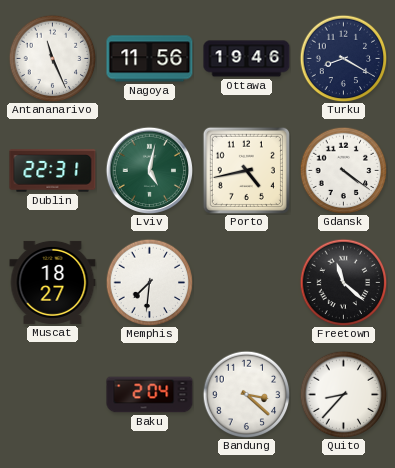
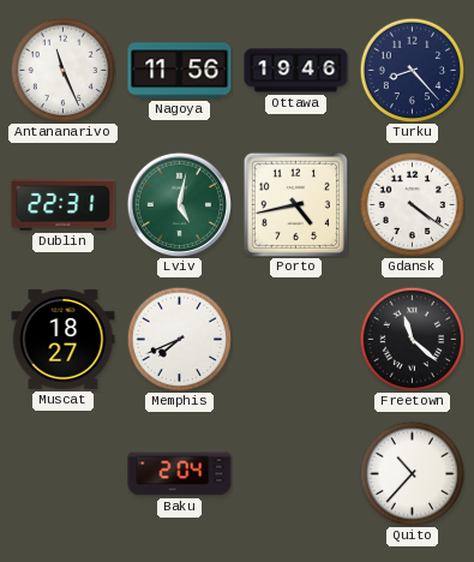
Turku: 8:20 -> 8:23
Memphis: 7:31 -> 7:41
Bandung: 3:22 -> none
Quito: 8:37 -> 10:37
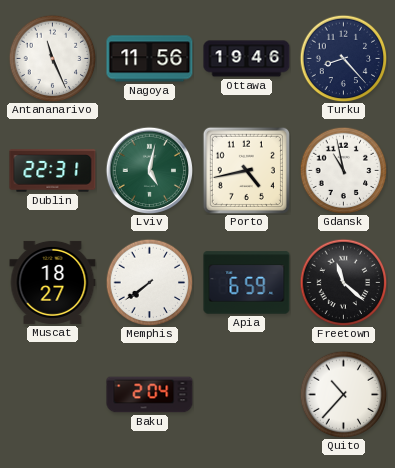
Gdansk: 4:21 -> 10:58
Memphis: 7:41 -> 7:39
Apia: none -> 6:59
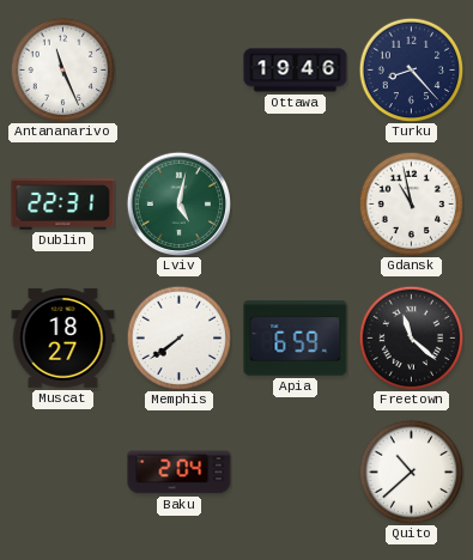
Nagoya: 11:56 -> none
Porto: 4:43 -> none
Quito: 10:37 -> 10:38
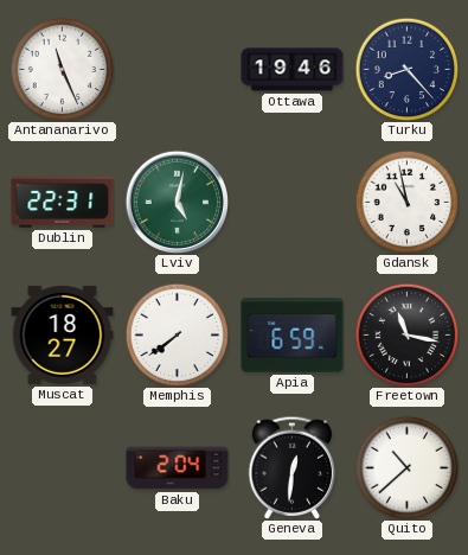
Freetown: 11:22 -> 11:17
Geneva: none -> 12:31
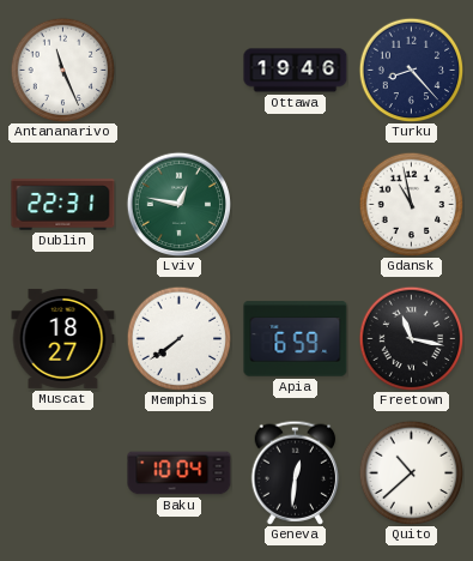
Lviv: 5:02 -> 12:47
Baku: 2:04 -> 10:04
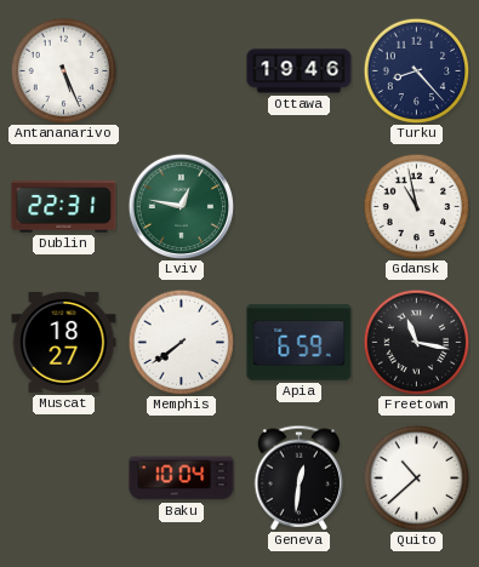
Antananarivo: 11:26 -> 5:26
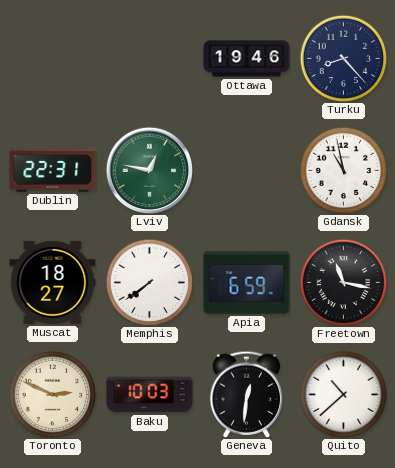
Antananarivo: 5:26 -> none
Toronto: none -> 2:49
Baku: 10:04 -> 10:03
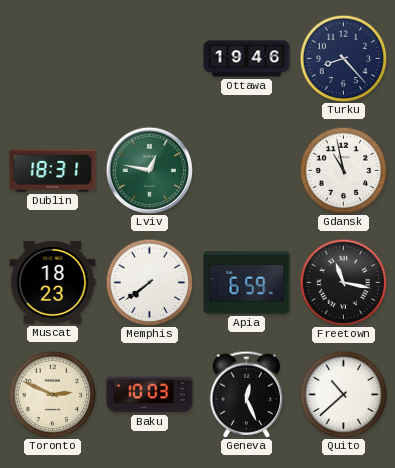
Dublin: 22:31 -> 18:31
Muscat: 18:27 -> 18:23
Geneva: 12:31 -> 12:26
